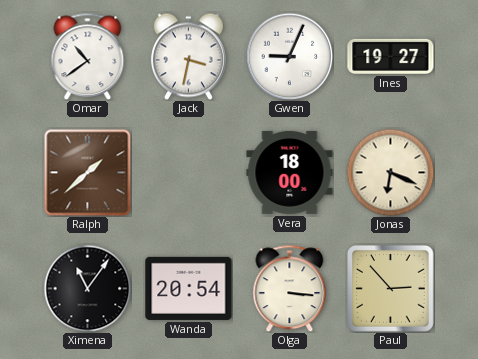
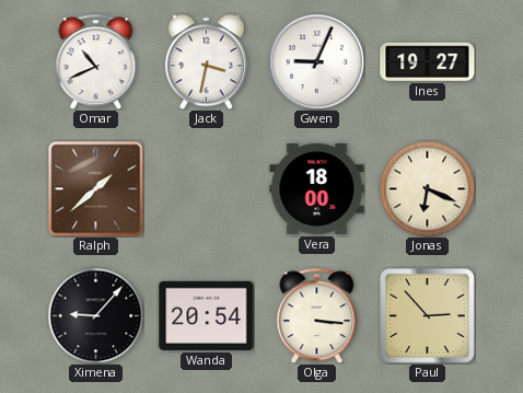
Omar: 10:39 -> 10:41
Ximena: 11:06 -> 9:07
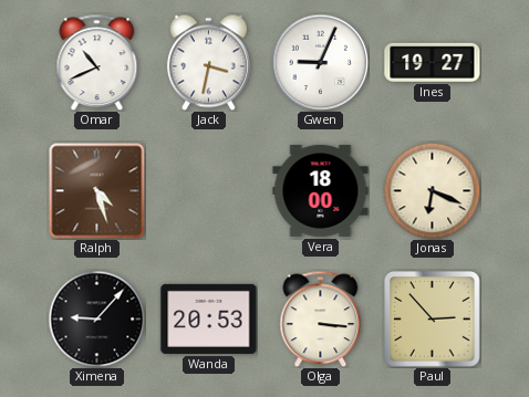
Ralph: 1:38 -> 4:27
Wanda: 20:54 -> 20:53
